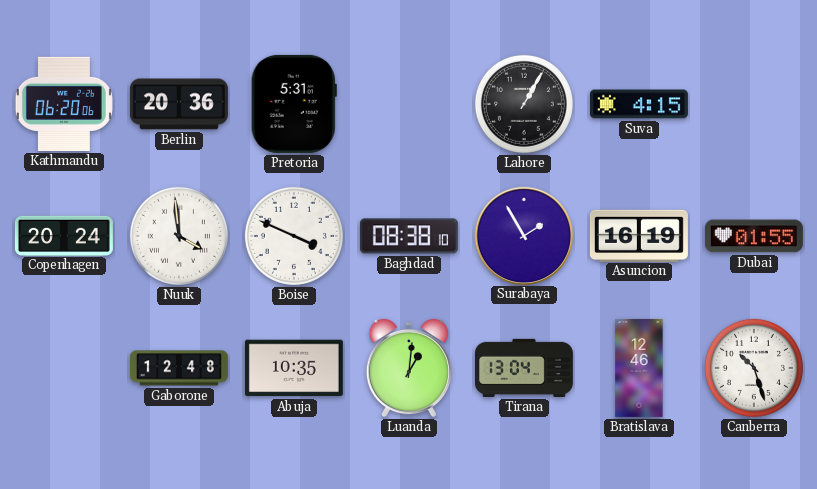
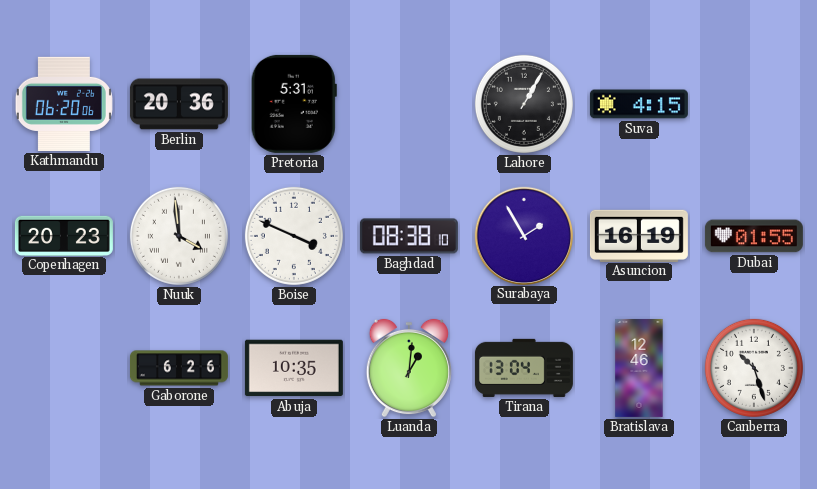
Copenhagen: 20:24 -> 20:23
Gaborone: 12:48 -> 6:26
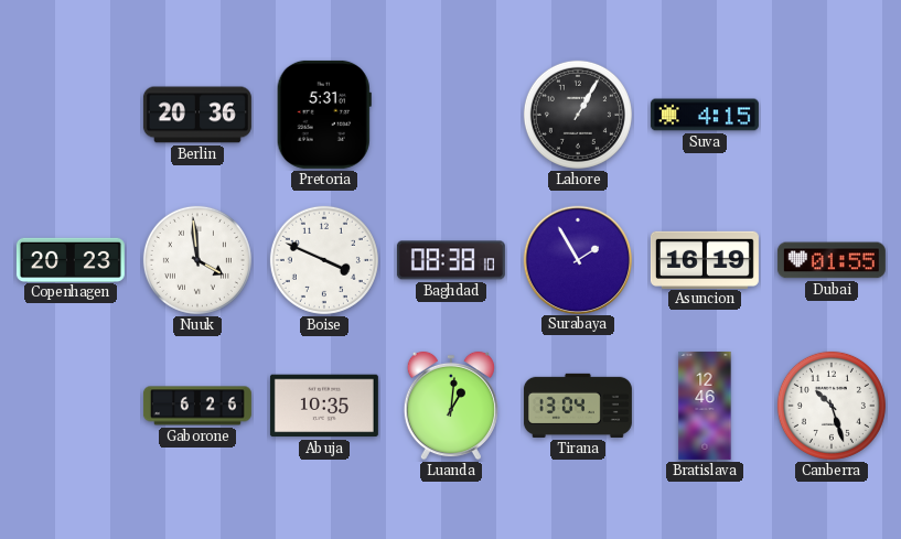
Kathmandu: 06:20 -> none
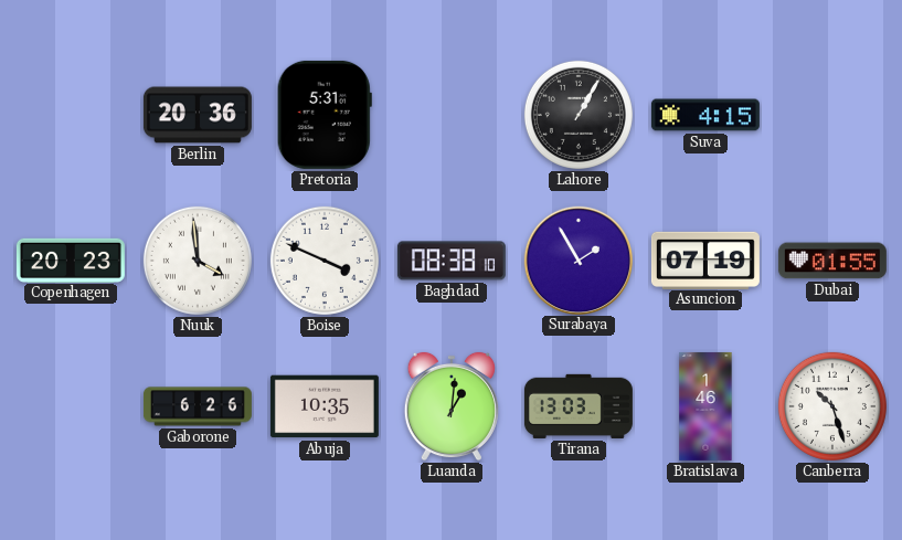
Asuncion: 16:19 -> 07:19
Tirana: 13:04 -> 13:03
Bratislava: 12:46 -> 1:46
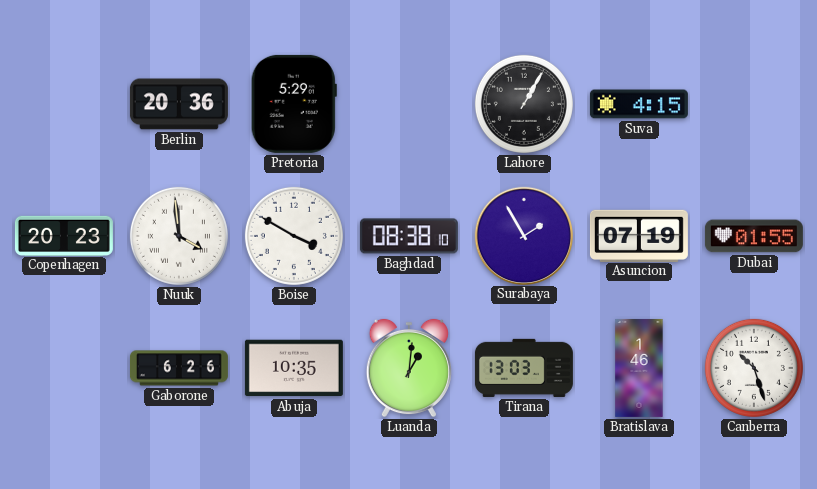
Pretoria: 5:31 -> 5:29
Boise: 3:49 -> 3:50
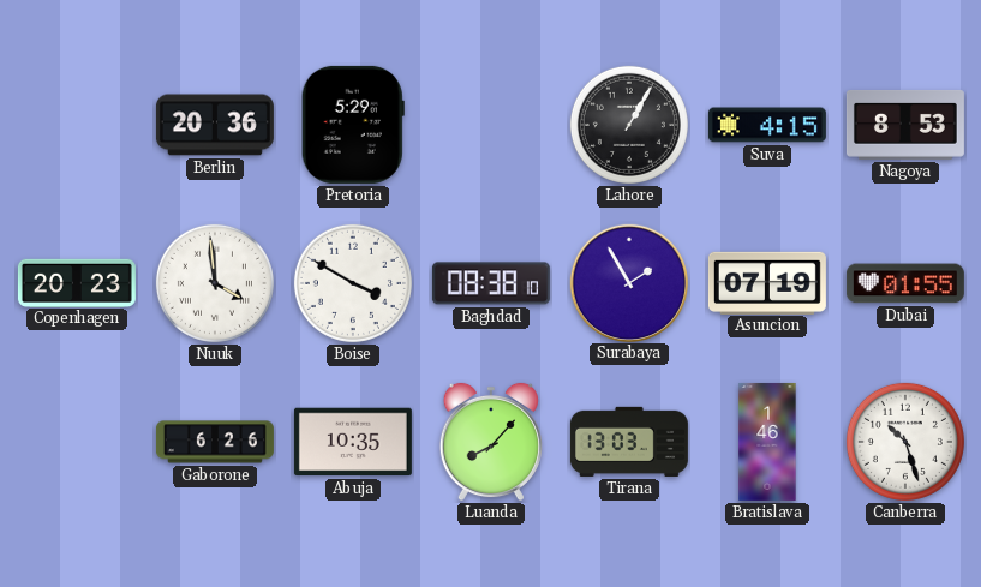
Nagoya: none -> 8:53
Luanda: 1:01 -> 8:07
